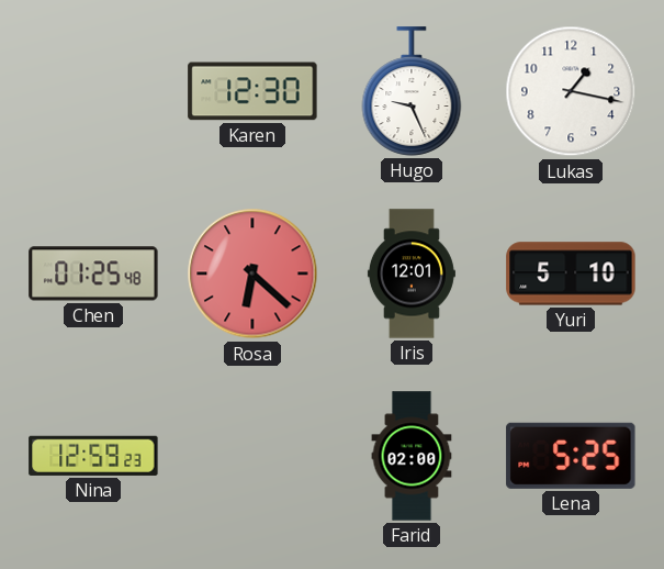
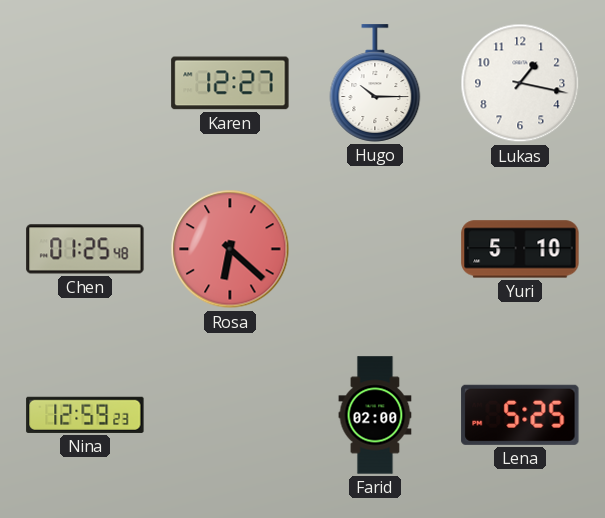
Karen: 12:30 -> 12:27
Hugo: 9:26 -> 10:15
Iris: 12:01 -> none
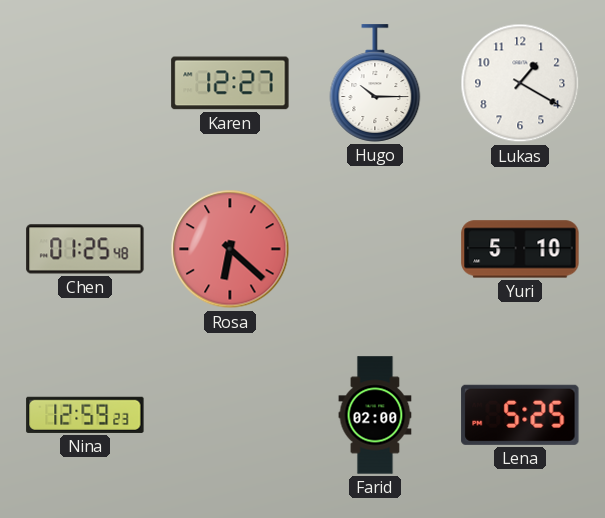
Lukas: 1:17 -> 1:20
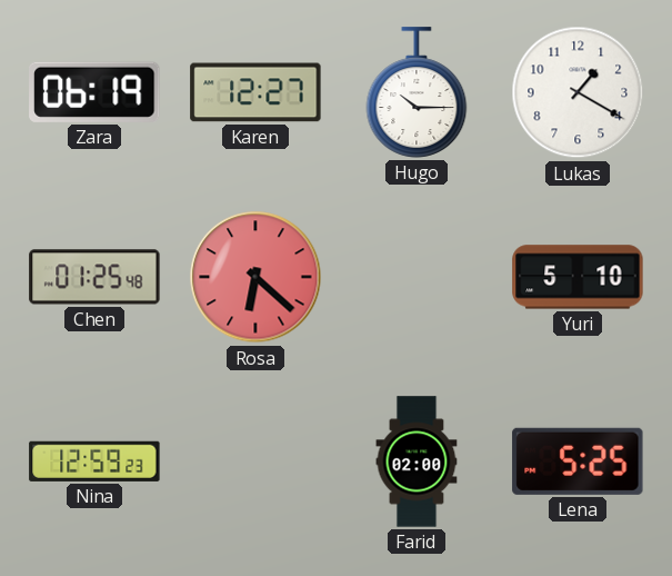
Zara: none -> 06:19
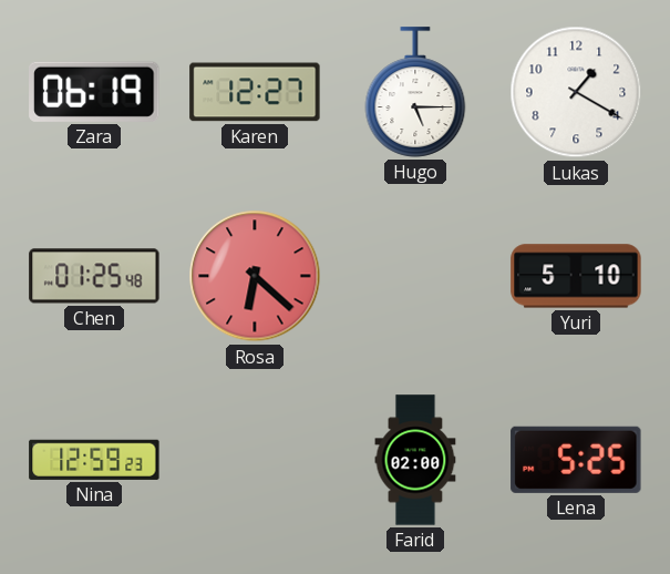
Hugo: 10:15 -> 5:15
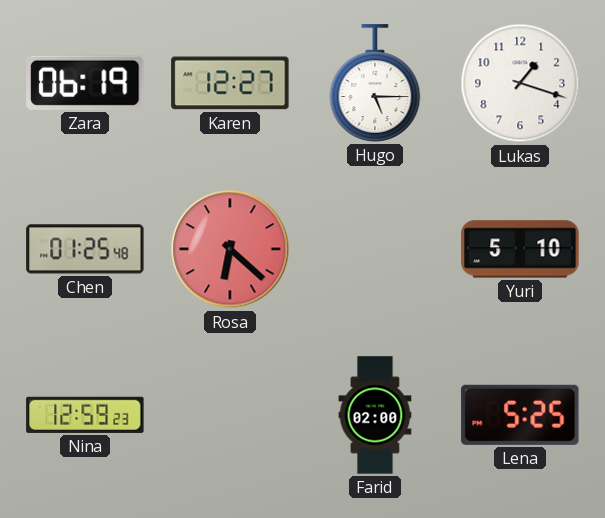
Lukas: 1:20 -> 1:18
